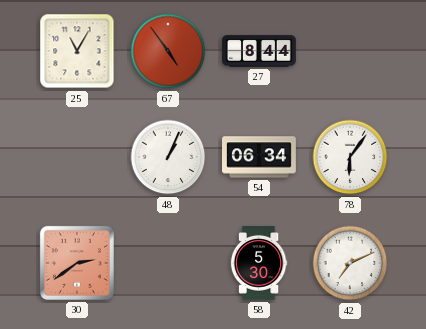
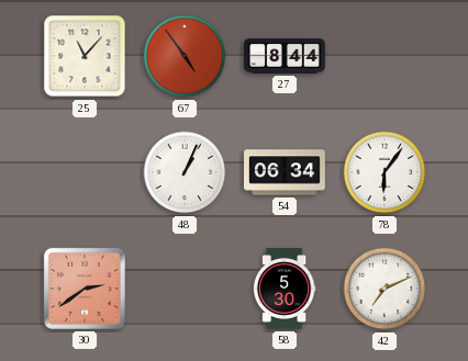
25: 11:05 -> 11:07
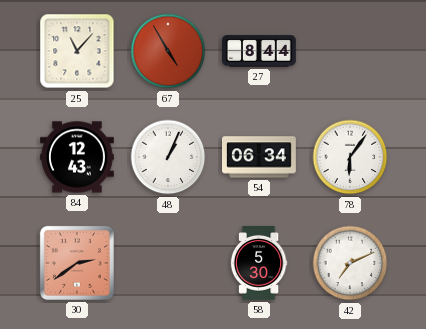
67: 4:54 -> 4:55
84: none -> 12:43
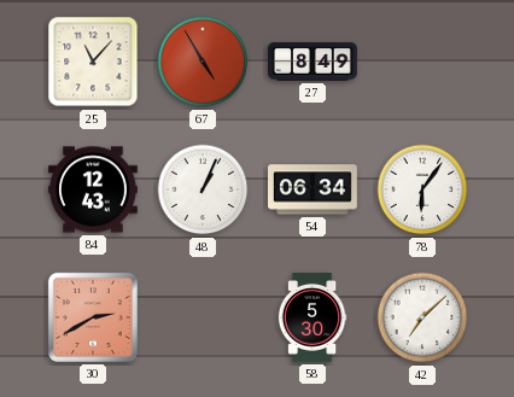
27: 8:44 -> 8:49
30: 2:39 -> 2:40
42: 7:11 -> 7:08
